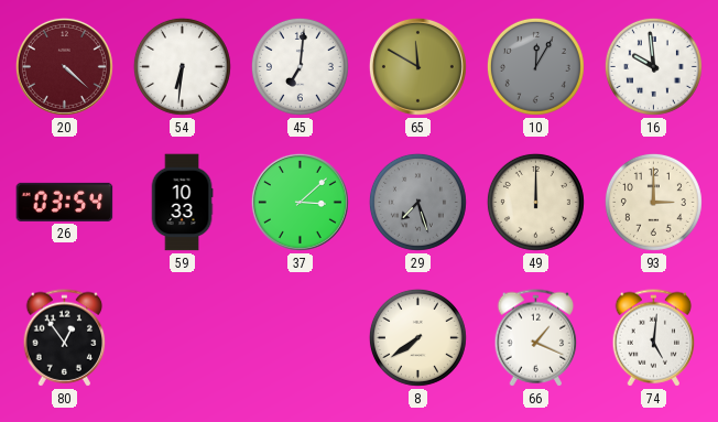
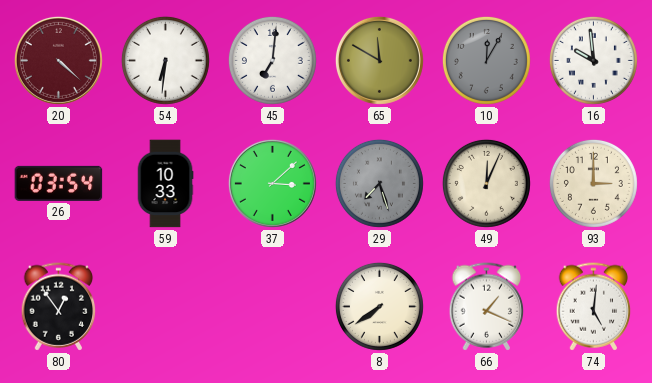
49: 12:00 -> 12:04
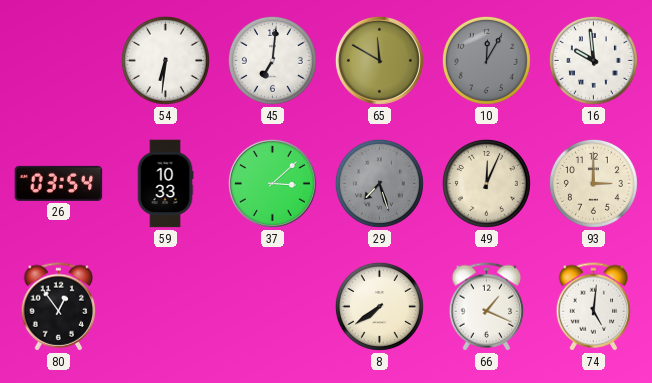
20: 4:22 -> none
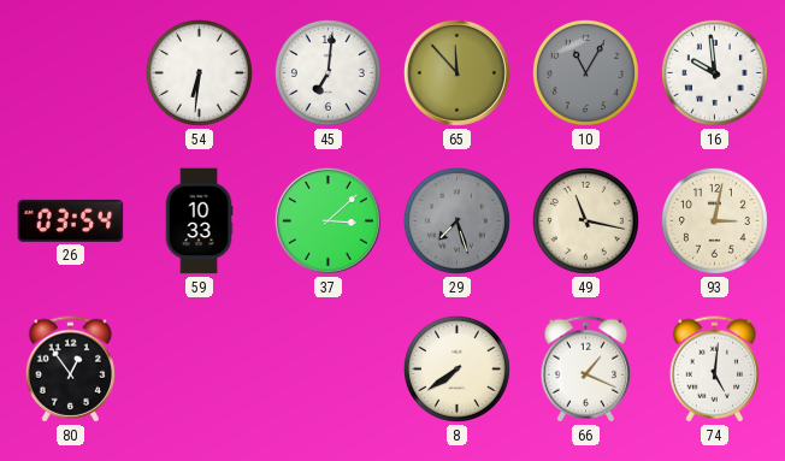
65: 11:50 -> 11:53
10: 12:05 -> 11:05
49: 12:04 -> 11:17
93: 3:00 -> 3:02
